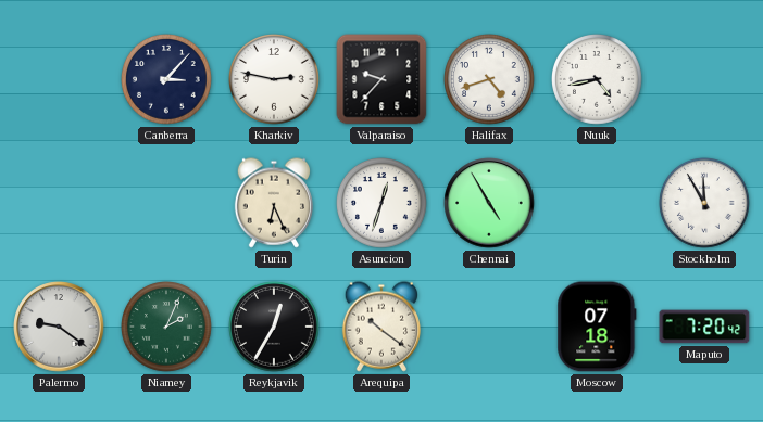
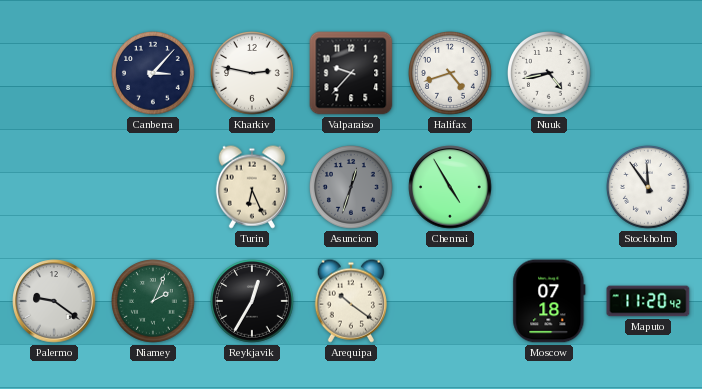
Asuncion dial: white -> grey
Stockholm: 11:55 -> 11:54
Maputo: 7:20 -> 11:20
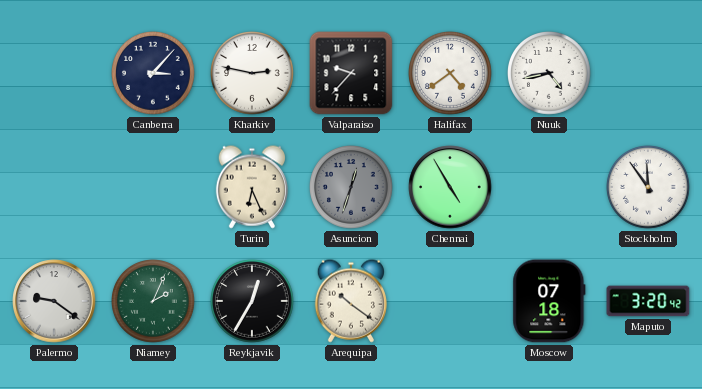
Halifax: 4:42 -> 4:39
Maputo: 11:20 -> 3:20
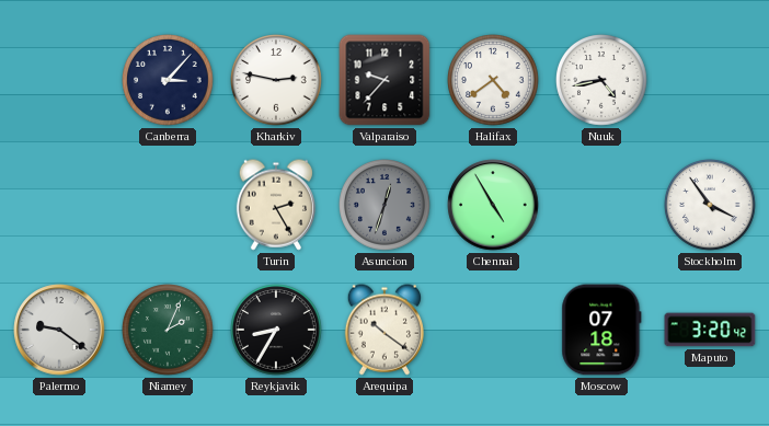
Turin: 6:26 -> 2:25
Stockholm: 11:54 -> 3:54
Reykjavik: 12:35 -> 8:35
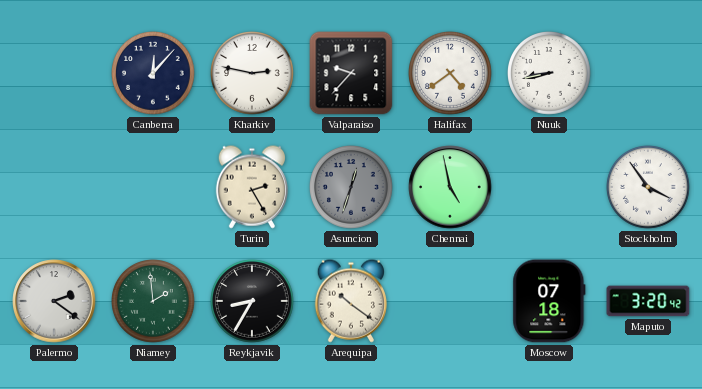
Canberra: 3:07 -> 12:07
Nuuk: 4:43 -> 8:43
Chennai: 4:55 -> 4:58
Palermo: 9:21 -> 2:21
Niamey: 2:04 -> 1:59
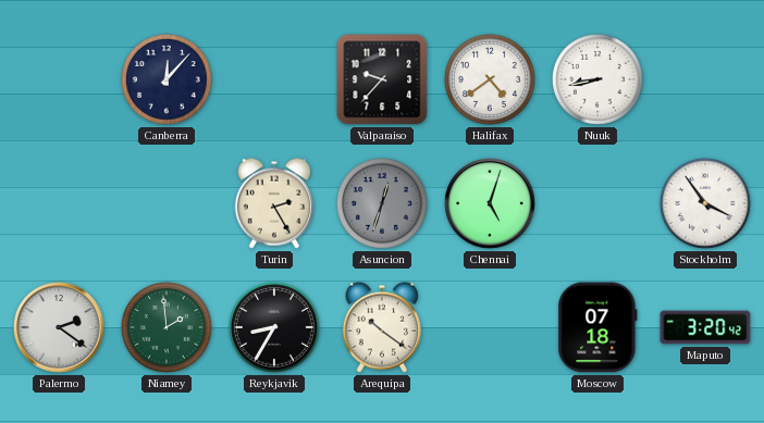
Kharkiv: 2:47 -> none
Chennai: 4:58 -> 5:03
